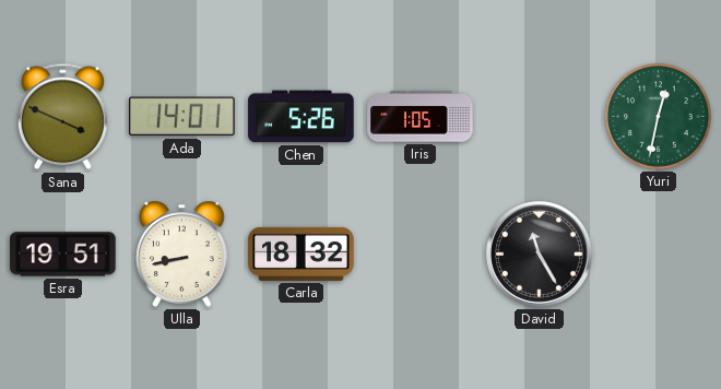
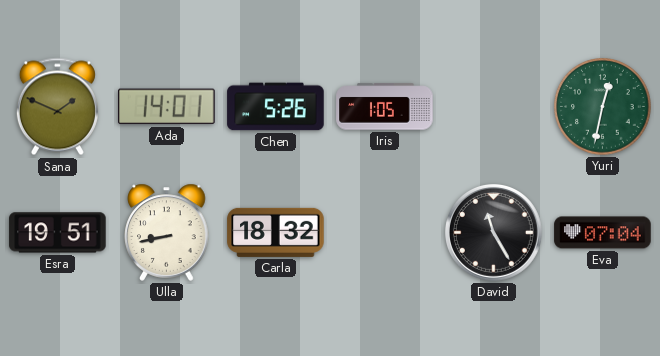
Sana: 3:49 -> 1:49
Eva: none -> 07:04
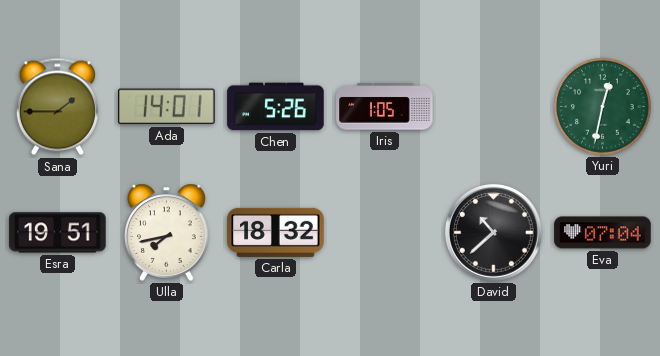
Sana: 1:49 -> 1:45
Ulla: 8:43 -> 7:43
David: 11:25 -> 10:38
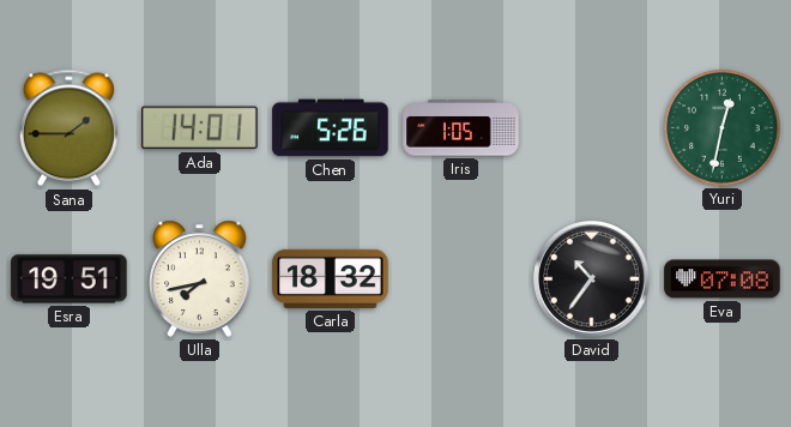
David: 10:38 -> 10:36
Eva: 07:04 -> 07:08
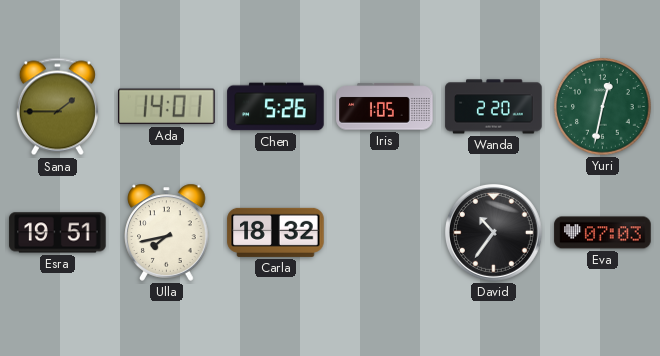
Wanda: none -> 2:20
Eva: 07:08 -> 07:03
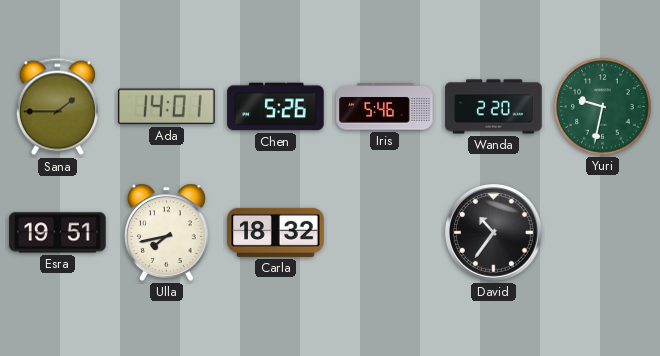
Iris: 1:05 -> 5:46
Yuri: 12:32 -> 9:32
Eva: 07:03 -> none
